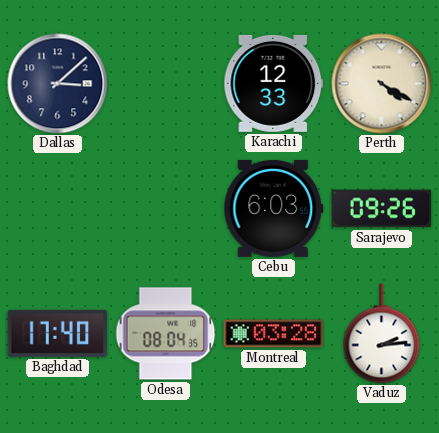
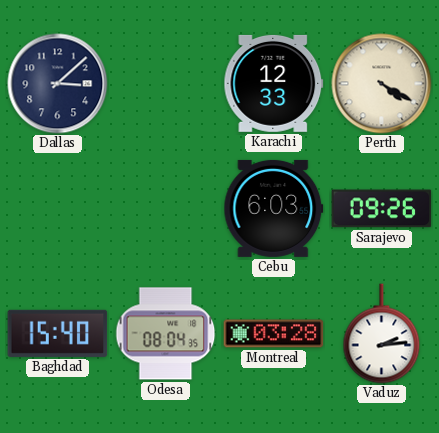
Baghdad: 17:40 -> 15:40
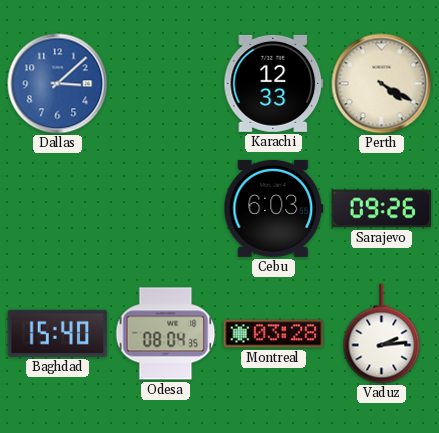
Dallas dial: navy -> blue
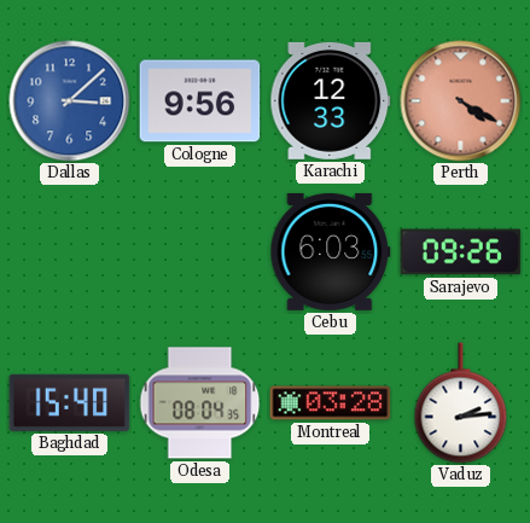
Cologne: none -> 9:56
Perth dial: cream -> salmon
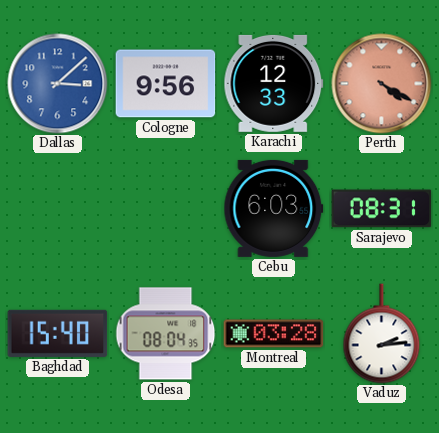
Sarajevo: 09:26 -> 08:31
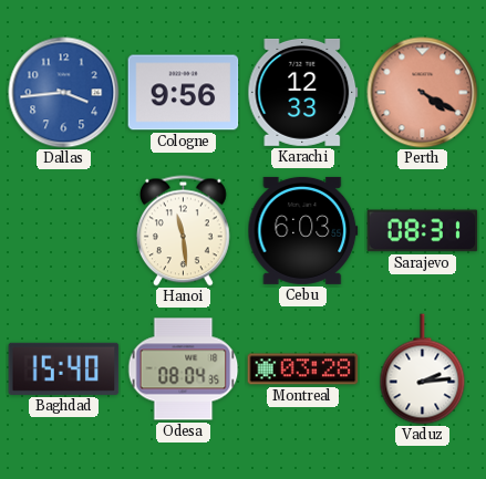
Dallas: 3:08 -> 3:44
Hanoi: none -> 11:29
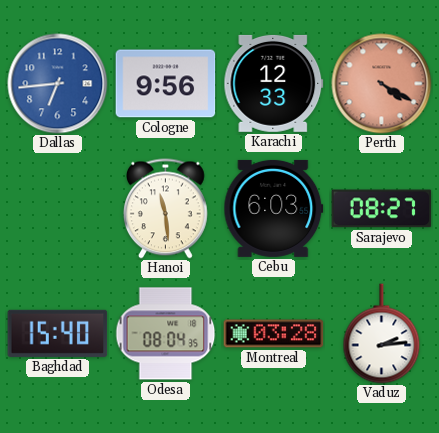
Dallas: 3:44 -> 6:44
Sarajevo: 08:31 -> 08:27
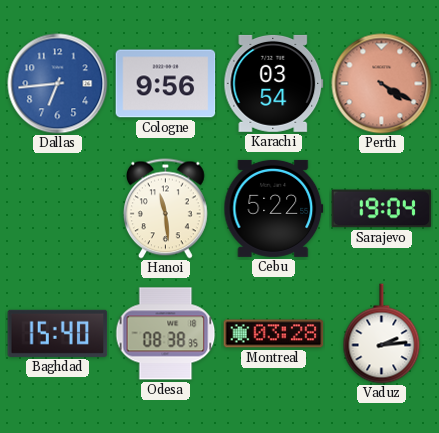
Karachi: 12:33 -> 03:54
Cebu: 6:03 -> 5:22
Sarajevo: 08:27 -> 19:04
Odesa: 08:04 -> 08:38
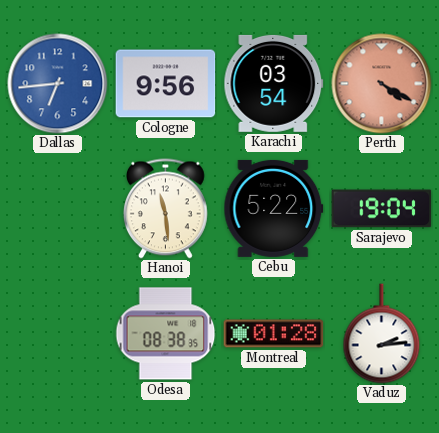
Baghdad: 15:40 -> none
Montreal: 03:28 -> 01:28
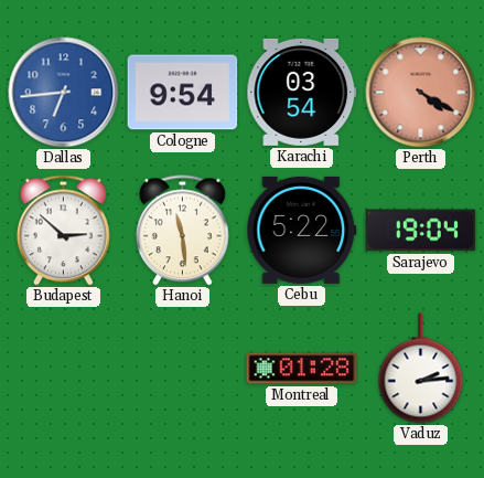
Cologne: 9:56 -> 9:54
Budapest: none -> 2:52
Odesa: 08:38 -> none
